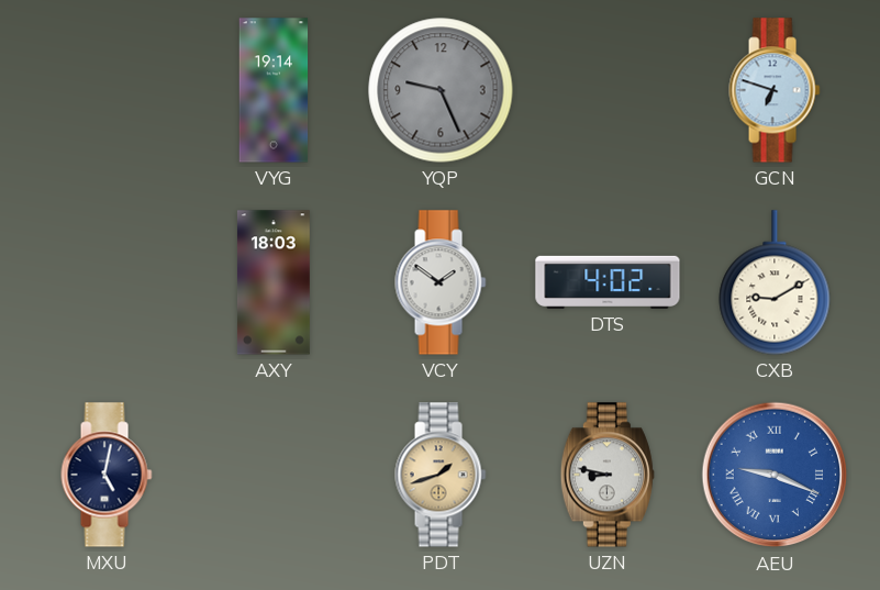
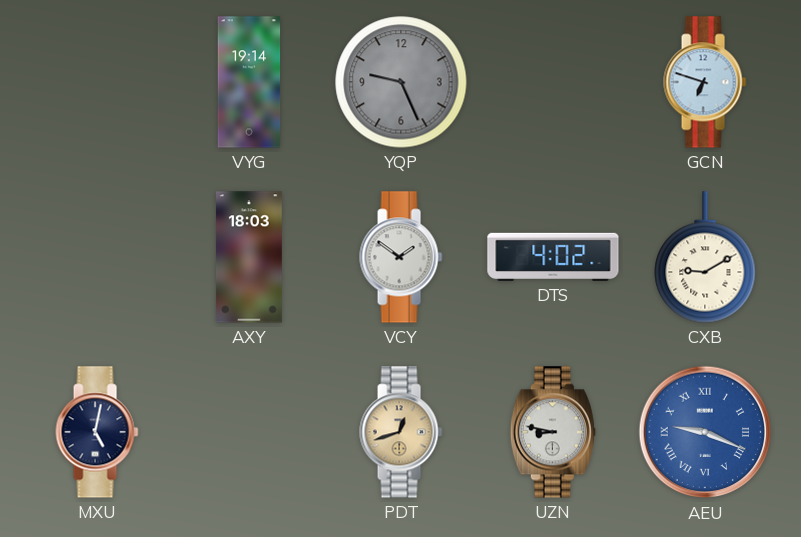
PDT: 1:42 -> 12:42
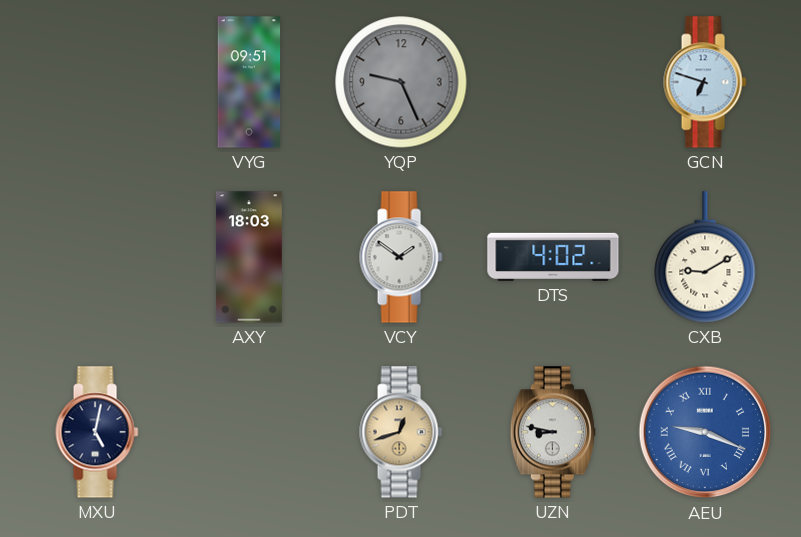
VYG: 19:14 -> 09:51
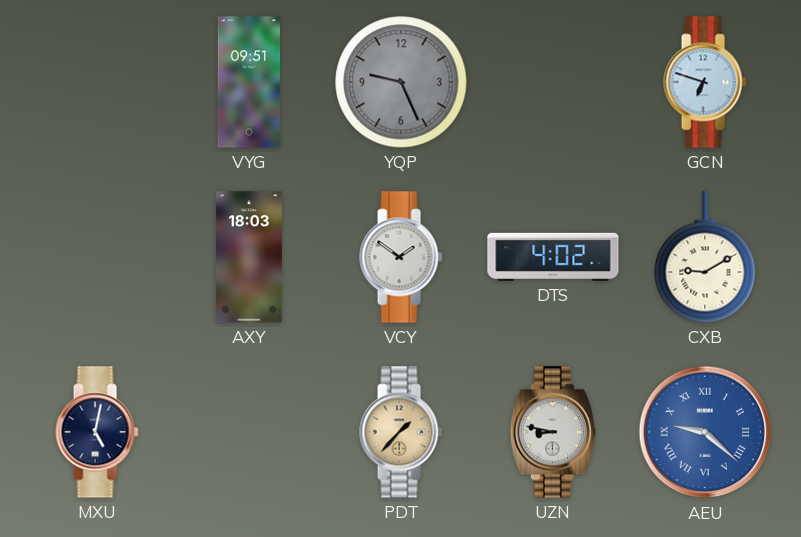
PDT: 12:42 -> 1:37
AEU: 9:19 -> 9:22
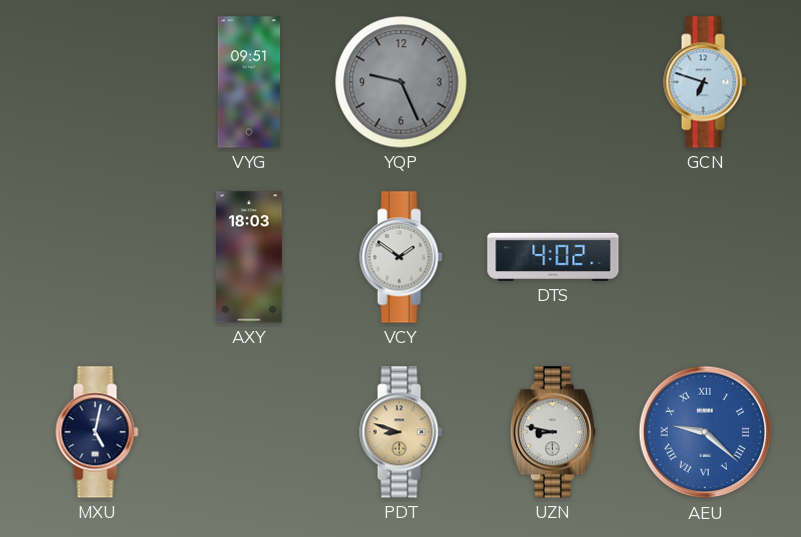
CXB: 9:10 -> none
PDT: 1:37 -> 8:48
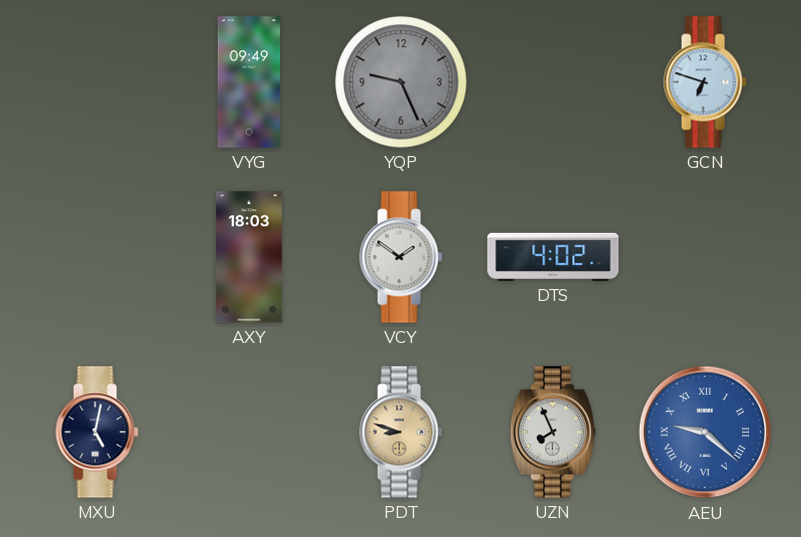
VYG: 09:51 -> 09:49
UZN: 8:47 -> 7:56
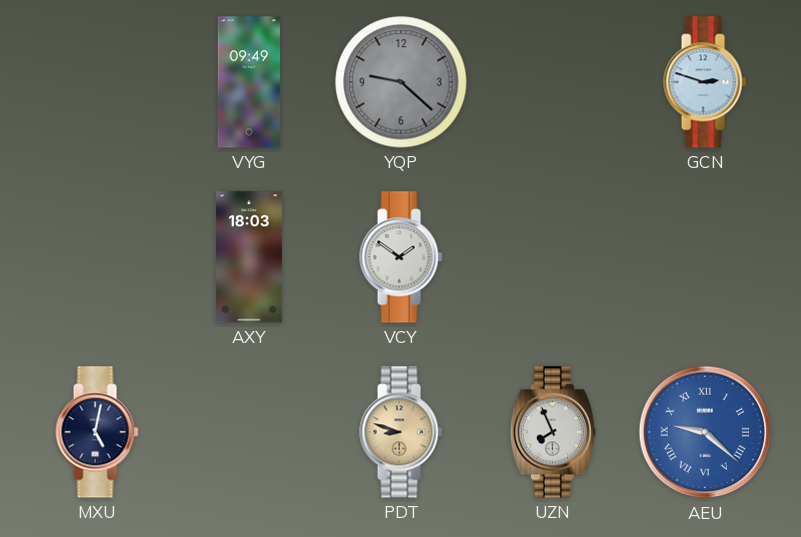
YQP: 9:26 -> 9:22
GCN: 6:48 -> 2:48
DTS: 4:02 -> none
